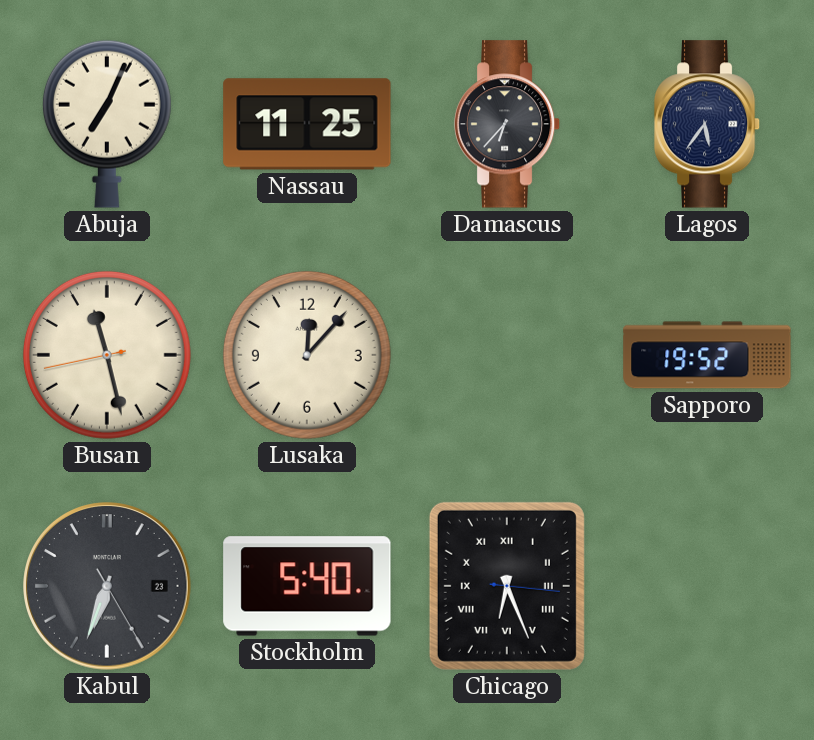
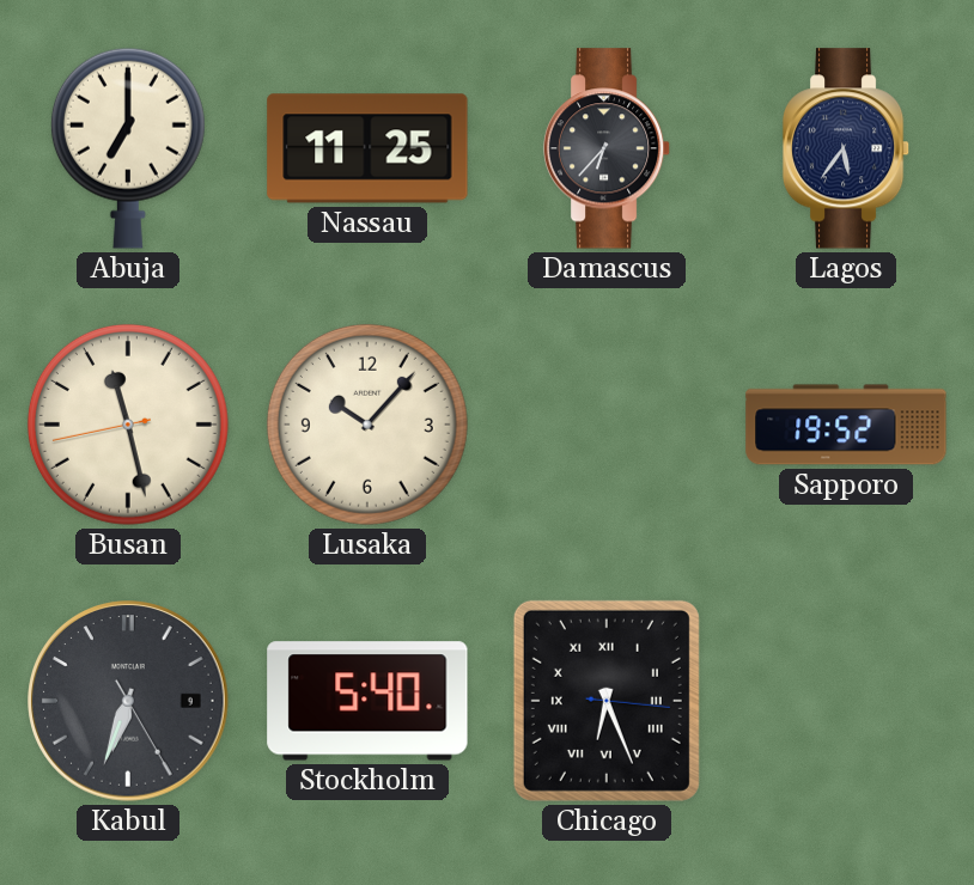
Abuja: 7:04 -> 7:00
Lusaka: 12:07 -> 10:07
Kabul date: 23 -> 9
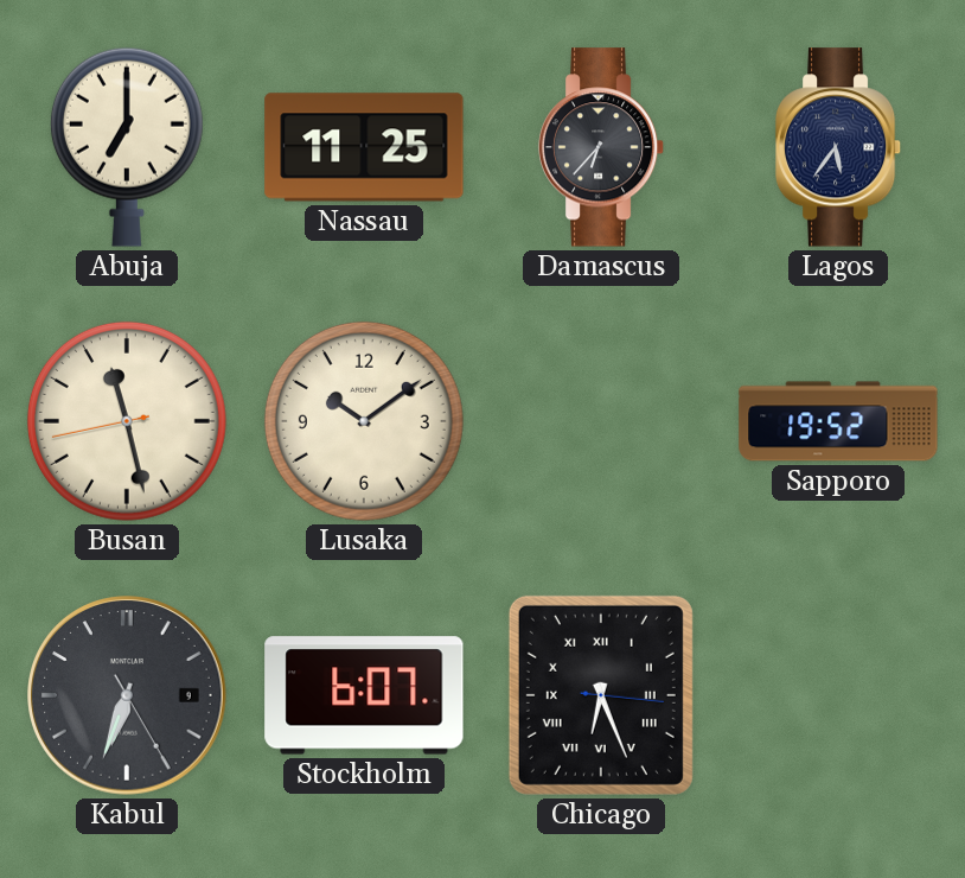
Lusaka: 10:07 -> 10:09
Stockholm: 5:40 -> 6:07
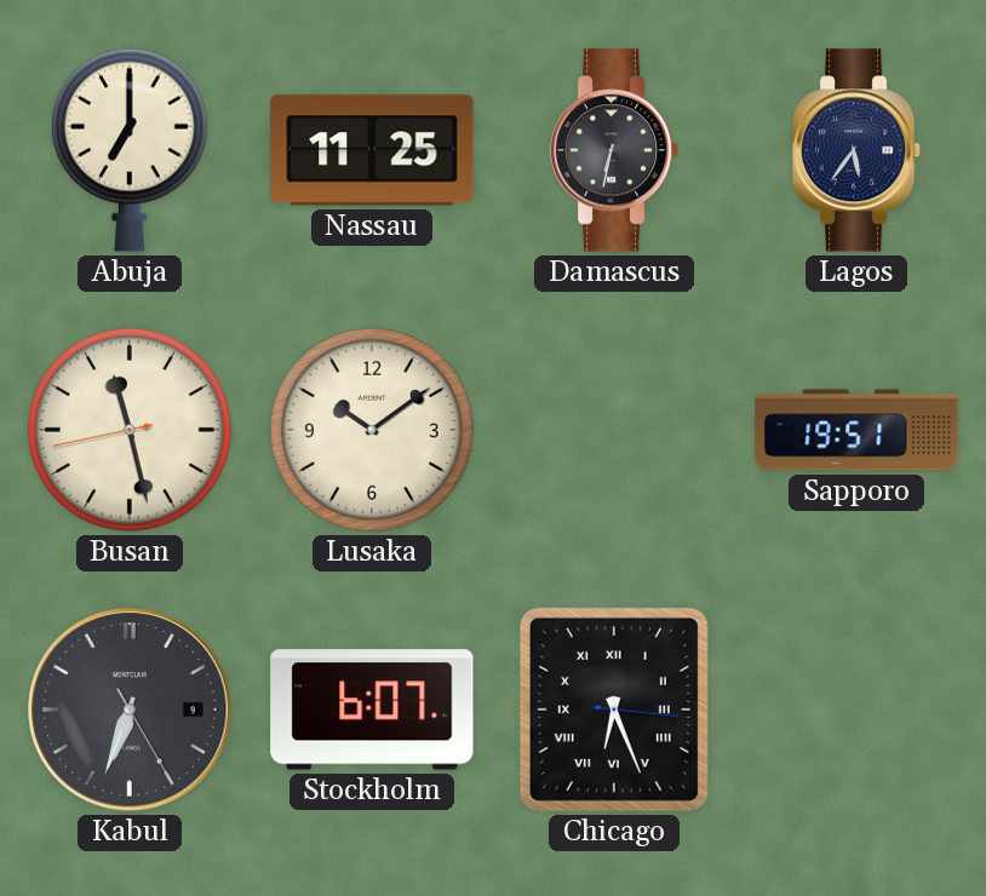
Damascus: 6:37 -> 6:32
Sapporo: 19:52 -> 19:51
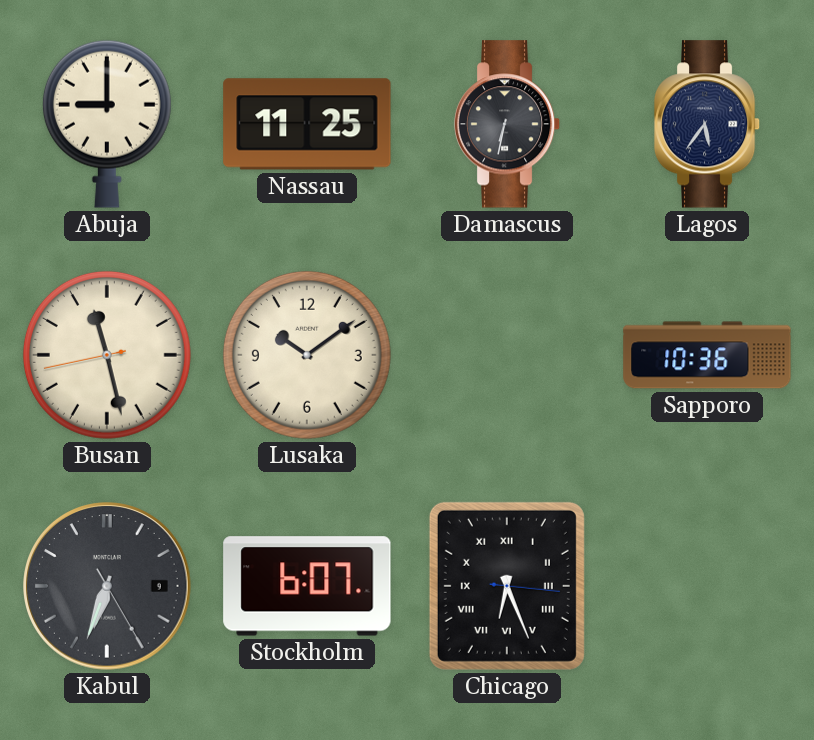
Abuja: 7:00 -> 9:00
Sapporo: 19:51 -> 10:36
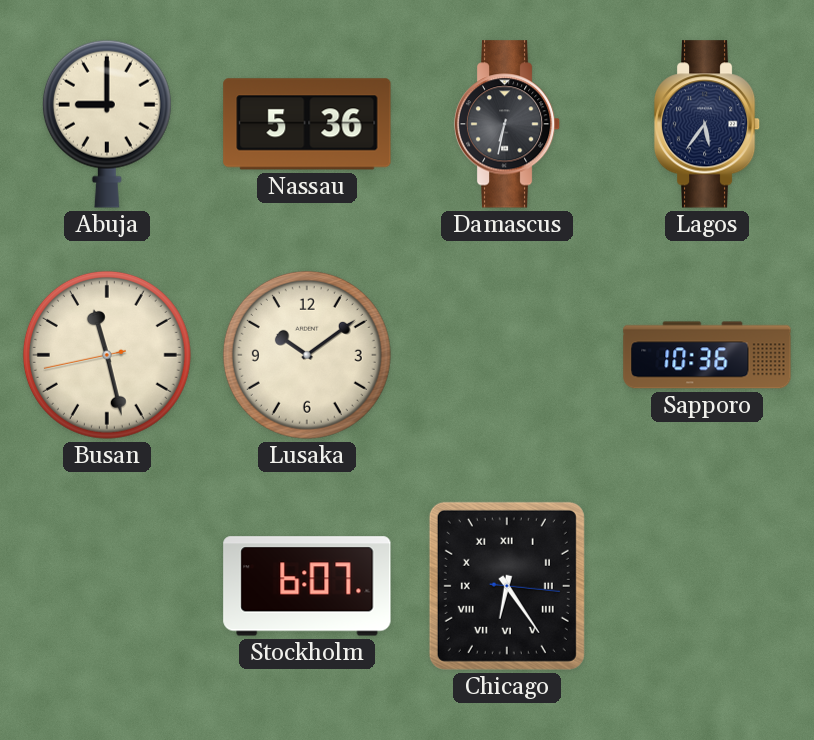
Nassau: 11:25 -> 5:36
Kabul: 6:33 -> none
Chicago: 6:26 -> 6:24
